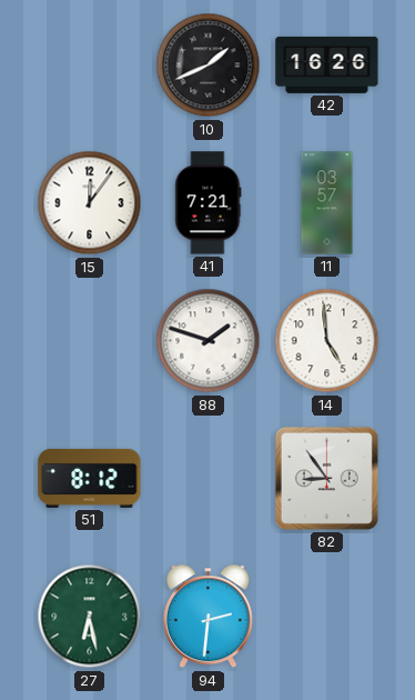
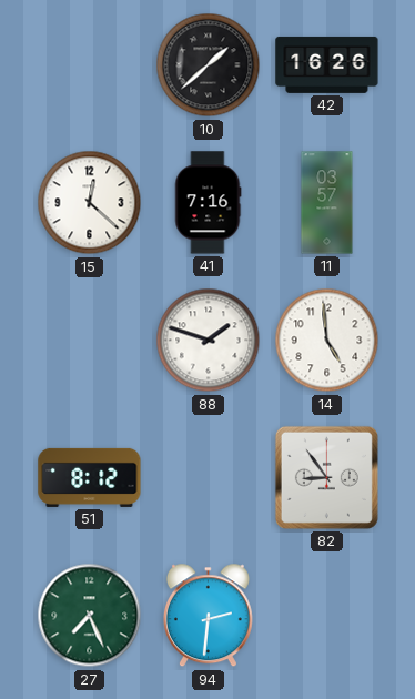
10: 1:41 -> 1:38
15: 12:06 -> 12:22
41: 7:21 -> 7:16
27: 6:28 -> 7:26
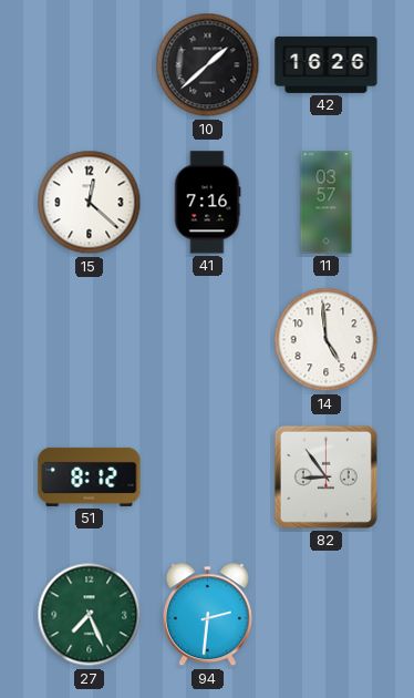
88: 1:48 -> none
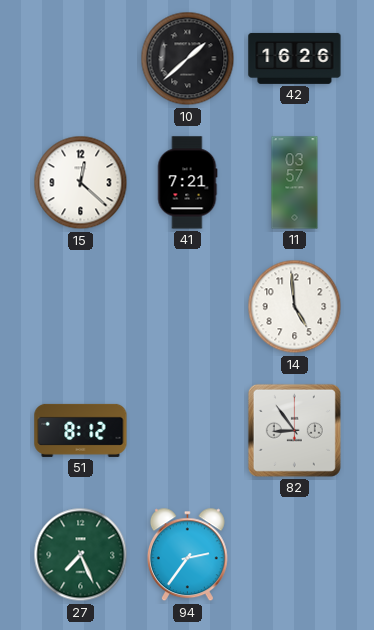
41: 7:16 -> 7:21
94: 2:31 -> 2:36
